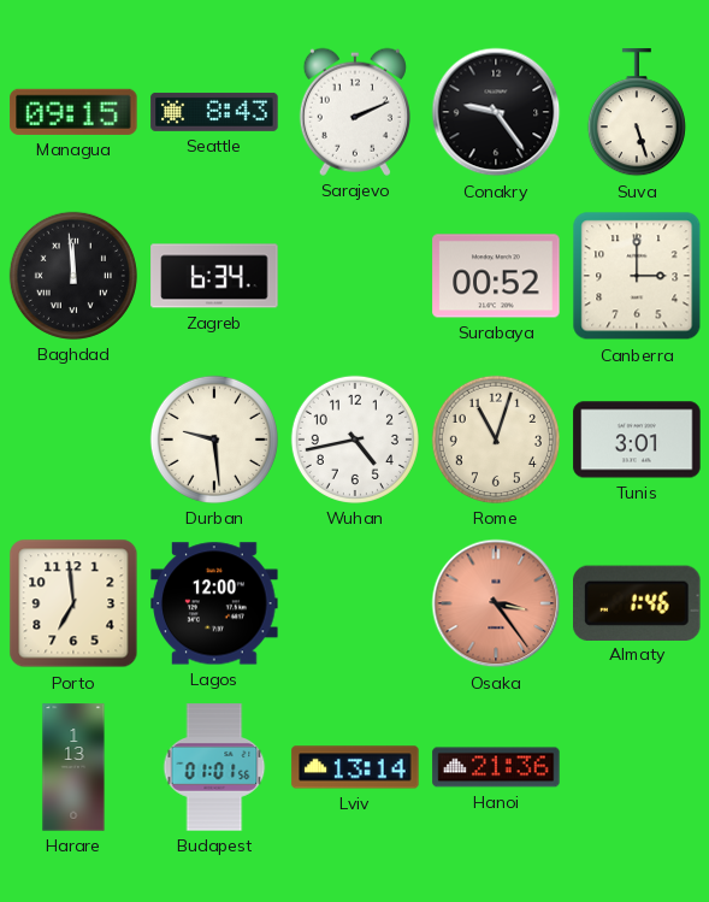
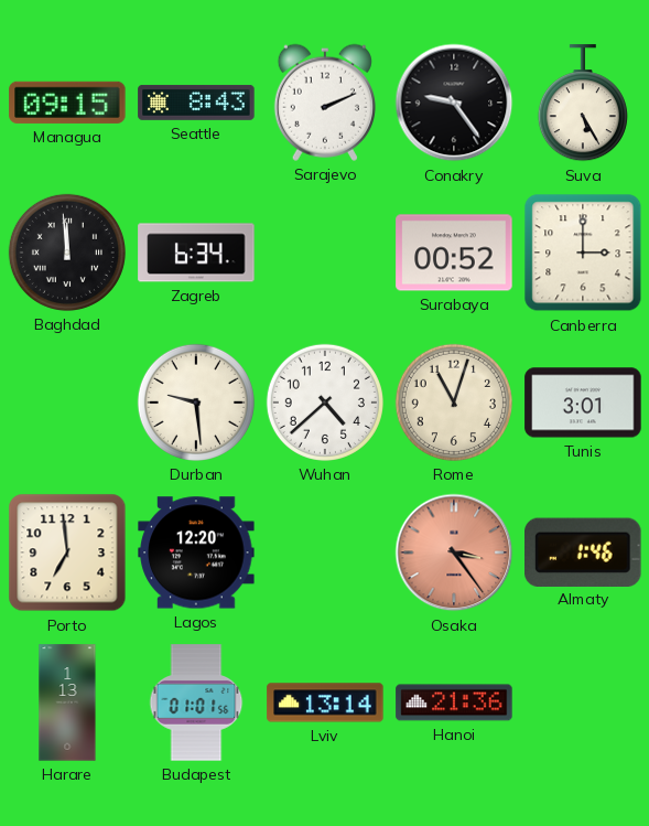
Suva: 5:27 -> 5:25
Wuhan: 4:43 -> 4:38
Lagos: 12:00 -> 12:20
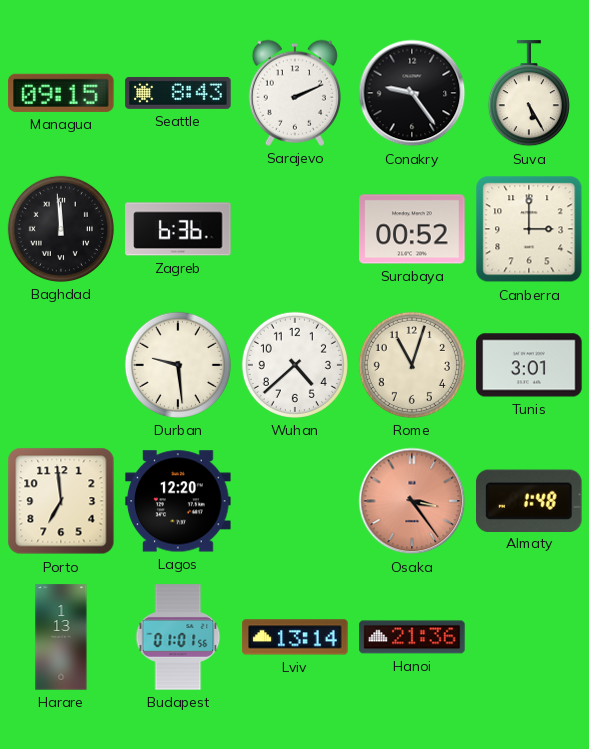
Zagreb: 6:34 -> 6:36
Almaty: 1:46 -> 1:48
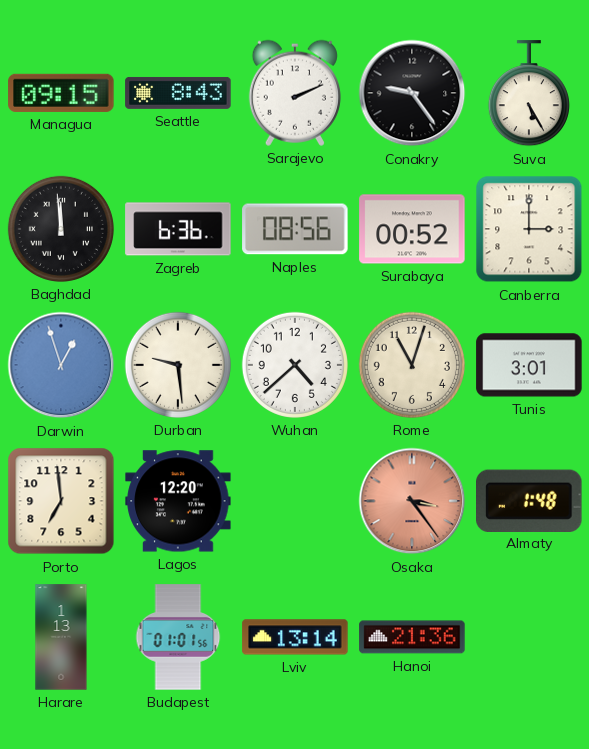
Naples: none -> 08:56
Darwin: none -> 12:57
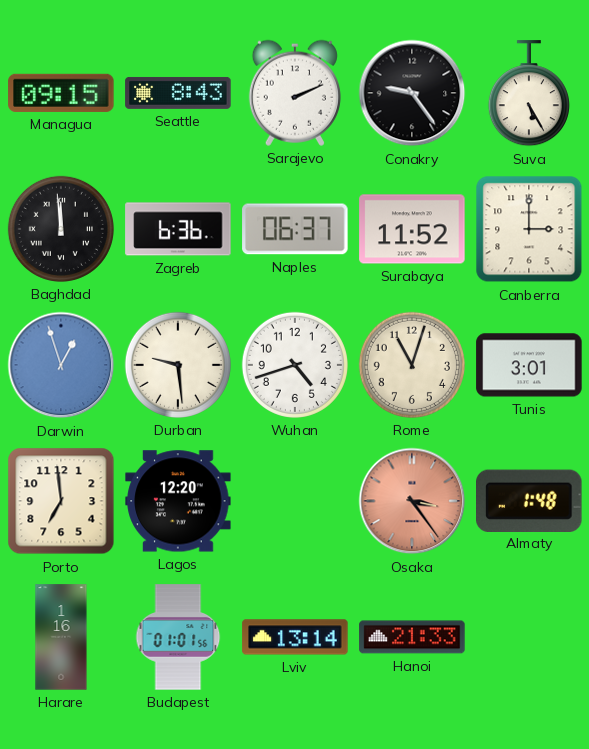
Naples: 08:56 -> 06:37
Surabaya: 00:52 -> 11:52
Wuhan: 4:38 -> 4:42
Harare: 1:13 -> 1:16
Hanoi: 21:36 -> 21:33
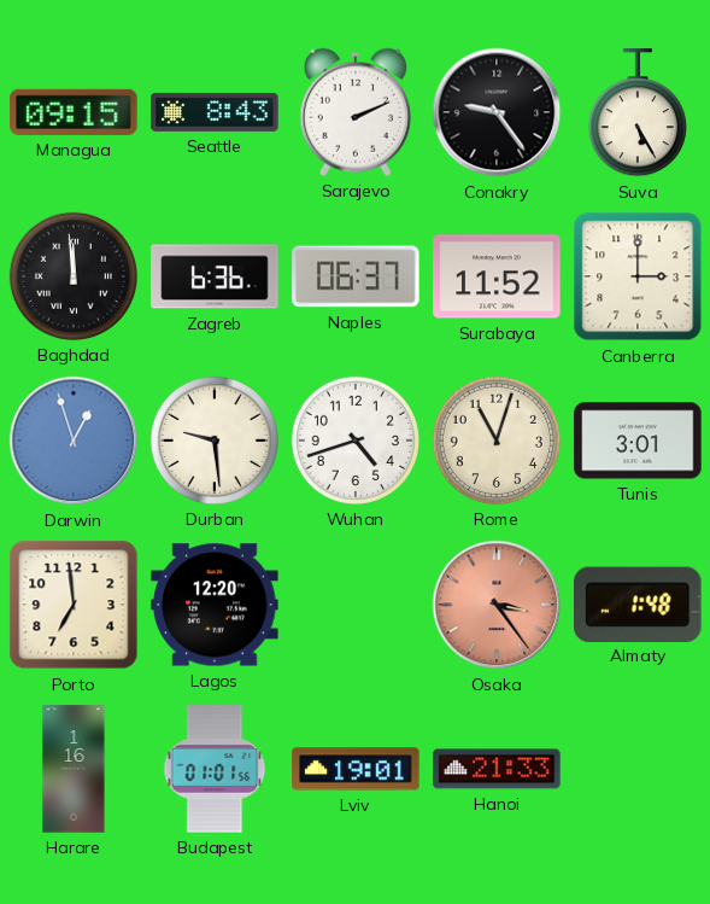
Lviv: 13:14 -> 19:01
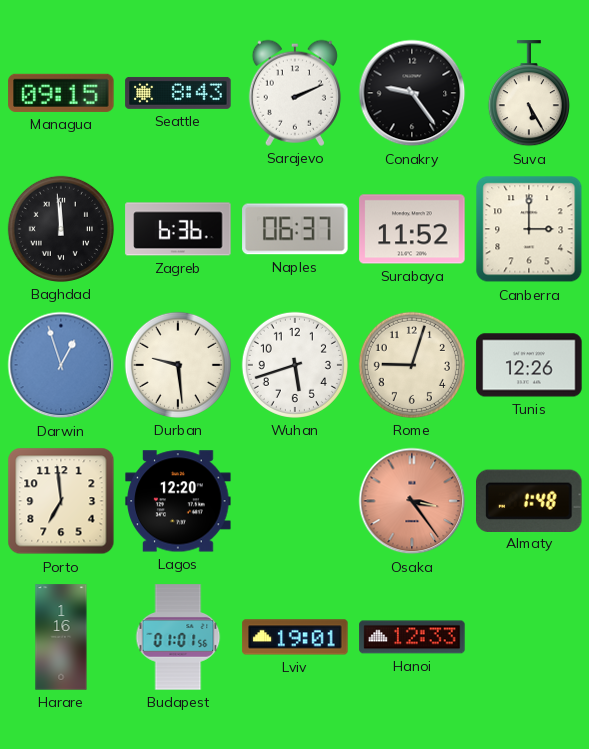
Wuhan: 4:42 -> 5:42
Rome: 11:03 -> 9:03
Tunis: 3:01 -> 12:26
Hanoi: 21:33 -> 12:33
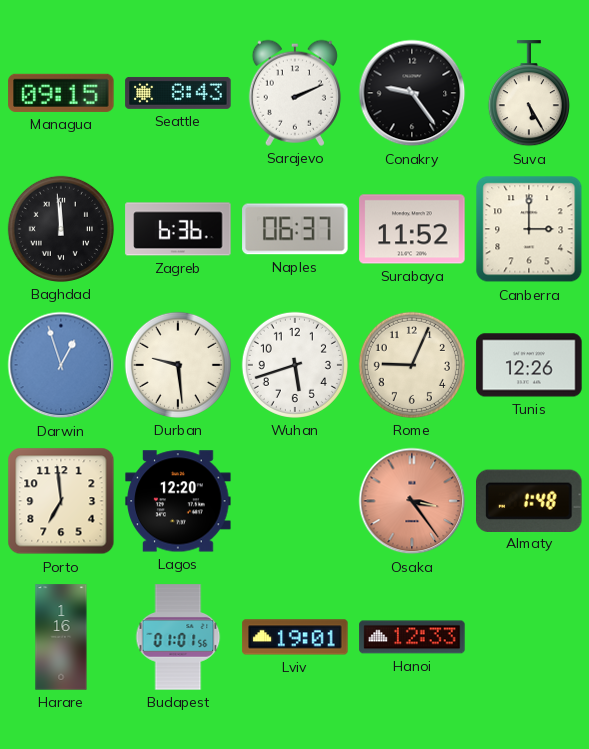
Rome: 9:03 -> 9:04
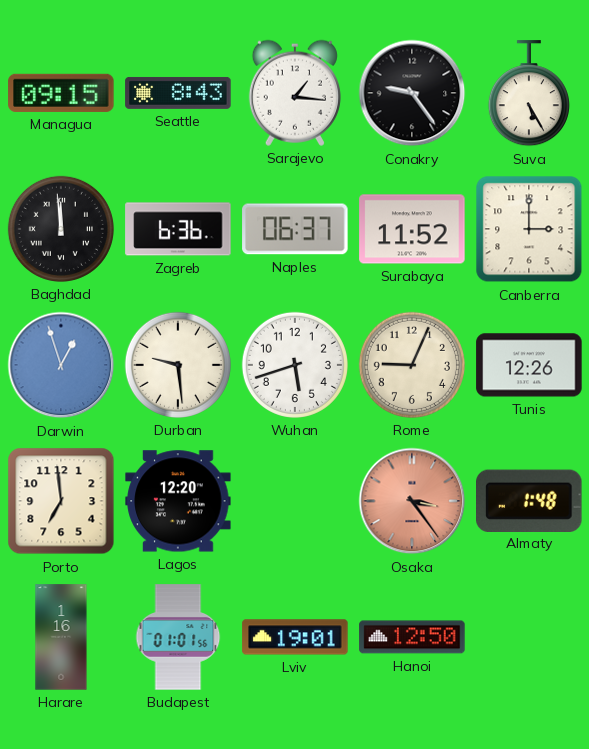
Sarajevo: 2:11 -> 1:16
Hanoi: 12:33 -> 12:50
